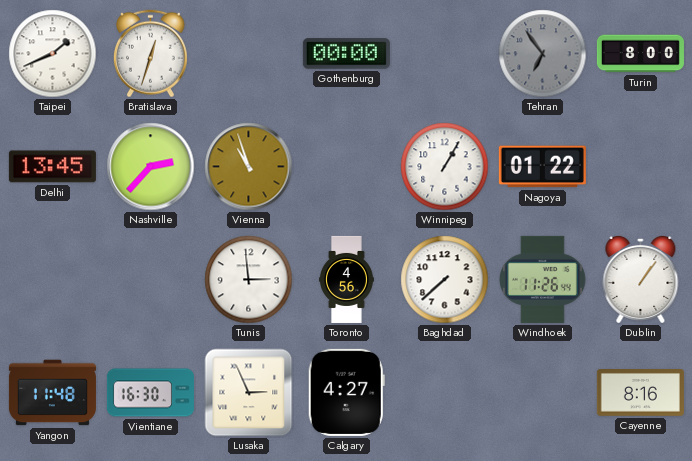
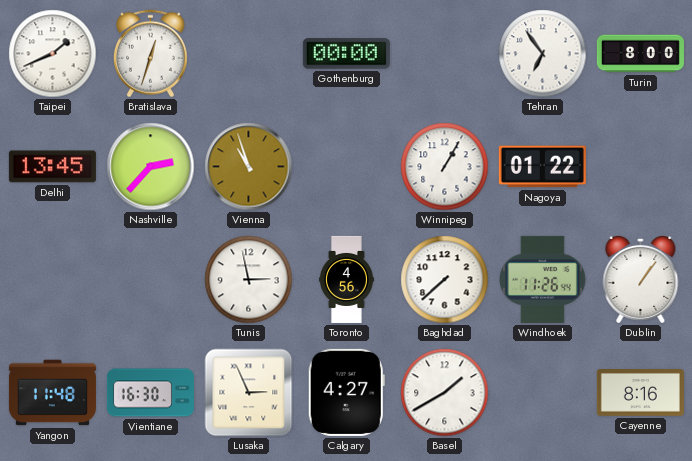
Tehran dial: grey -> white
Tunis: 2:59 -> 2:58
Basel: none -> 1:40
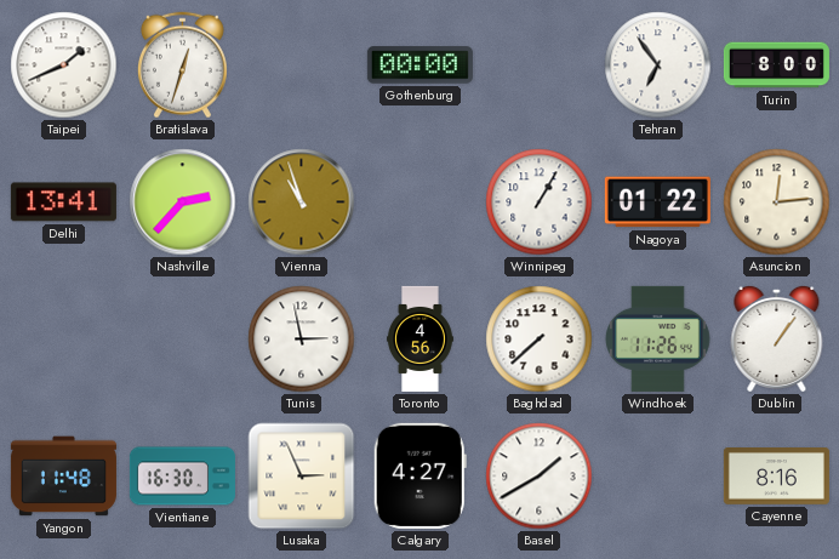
Delhi: 13:45 -> 13:41
Asuncion: none -> 12:14
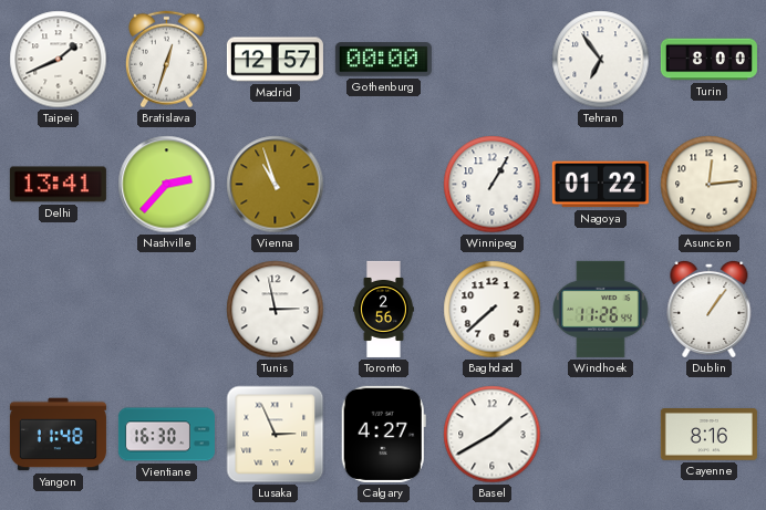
Madrid: none -> 12:57
Toronto: 4:56 -> 2:56
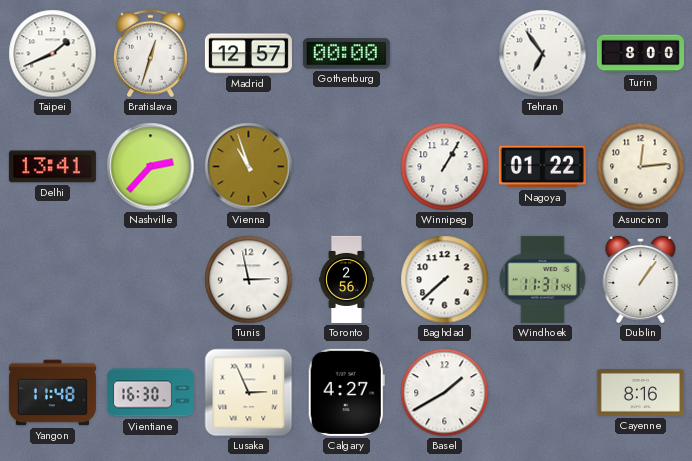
Windhoek: 11:26 -> 11:31
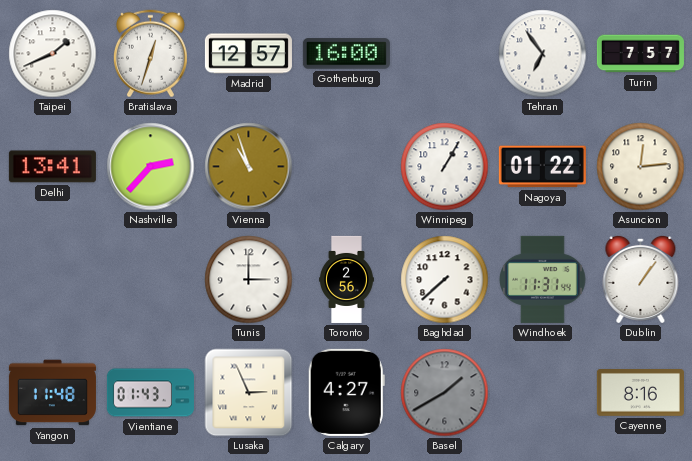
Gothenburg: 00:00 -> 16:00
Turin: 8:00 -> 7:57
Tunis: 2:58 -> 3:00
Vientiane: 16:30 -> 01:43
Basel dial: white -> grey
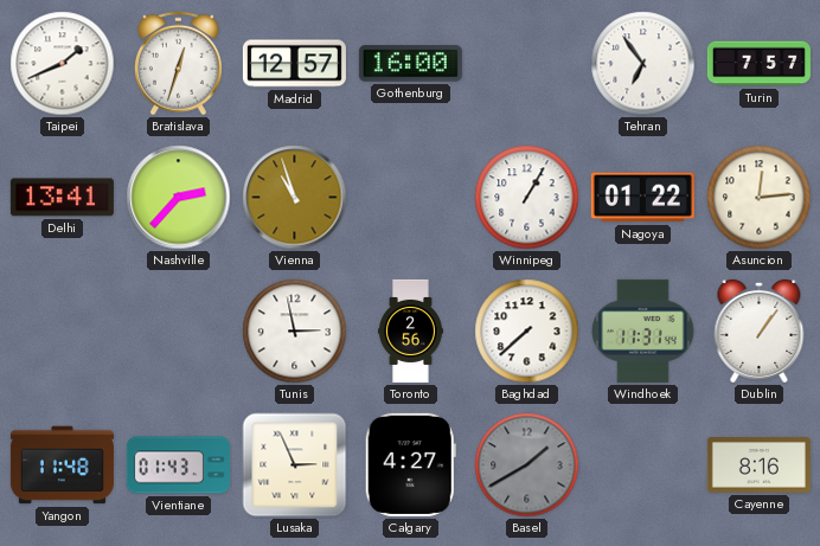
Tunis: 3:00 -> 2:58
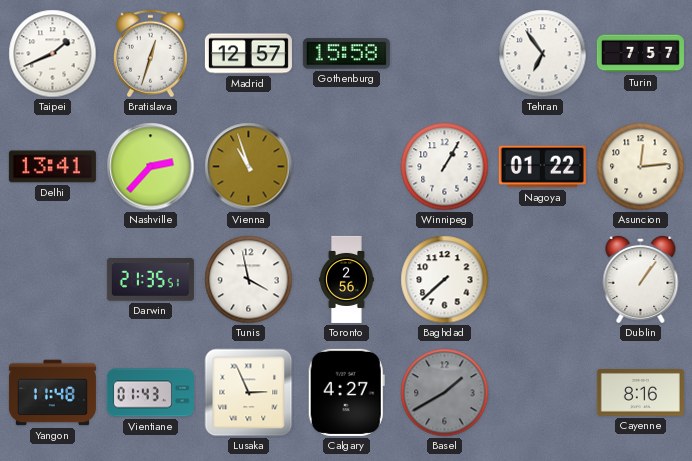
Gothenburg: 16:00 -> 15:58
Darwin: none -> 21:35
Tunis: 2:58 -> 3:58
Windhoek: 11:31 -> none
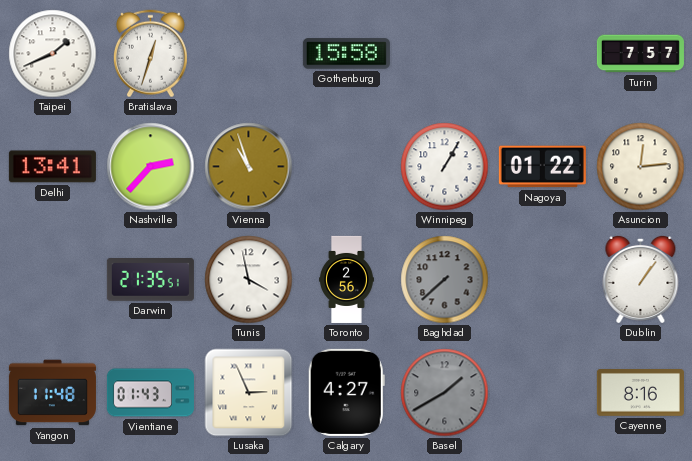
Madrid: 12:57 -> none
Tehran: 6:54 -> none
Baghdad dial: white -> grey
